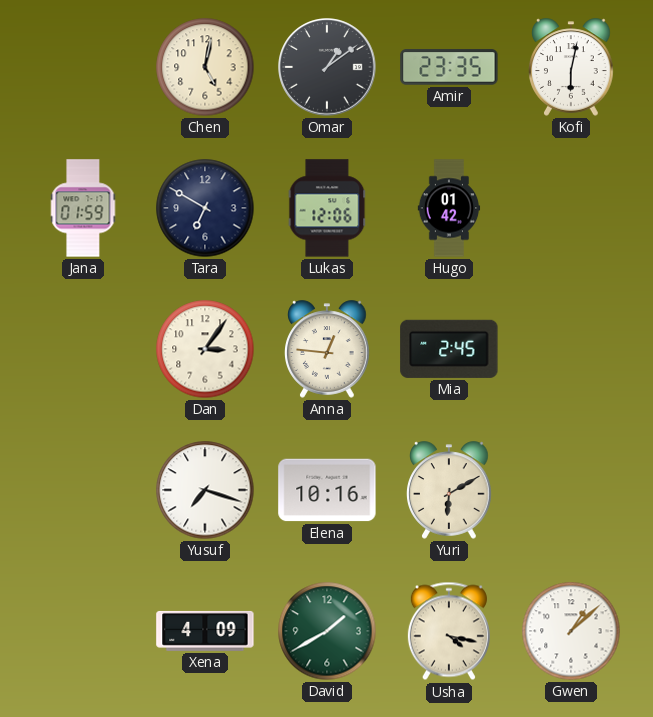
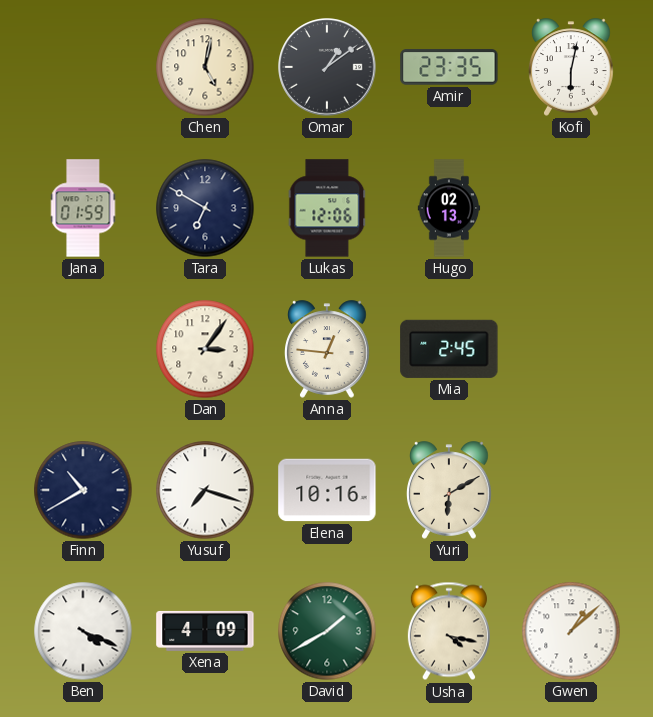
Hugo: 01:42 -> 02:13
Finn: none -> 10:40
Ben: none -> 4:19
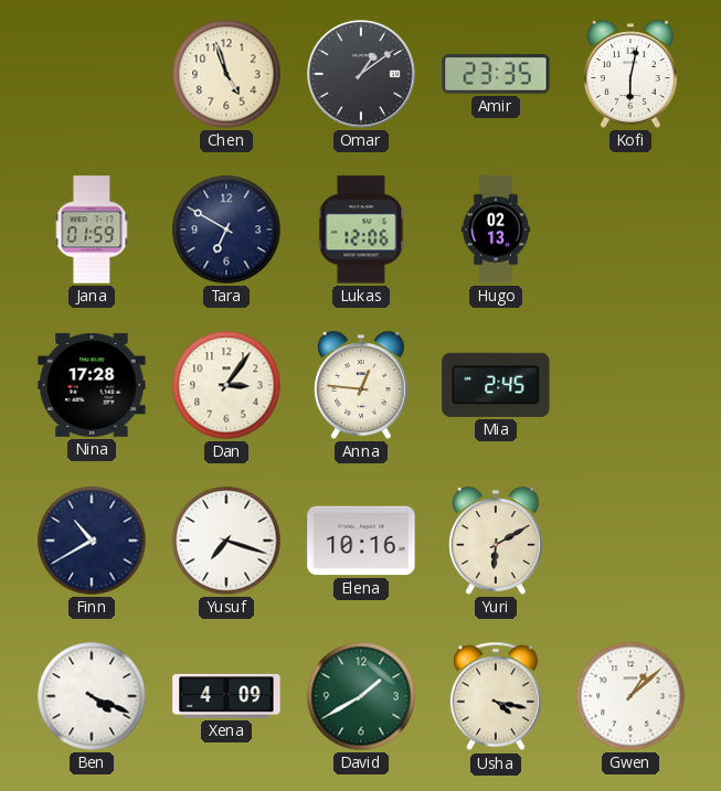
Chen: 5:02 -> 4:57
Nina: none -> 17:28
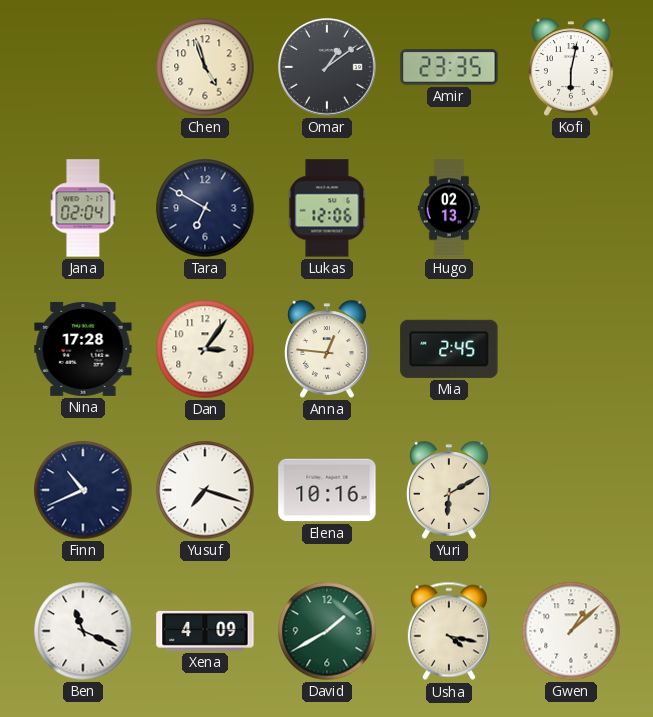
Jana: 01:59 -> 02:04
Finn: 10:40 -> 10:41
Ben: 4:19 -> 11:19
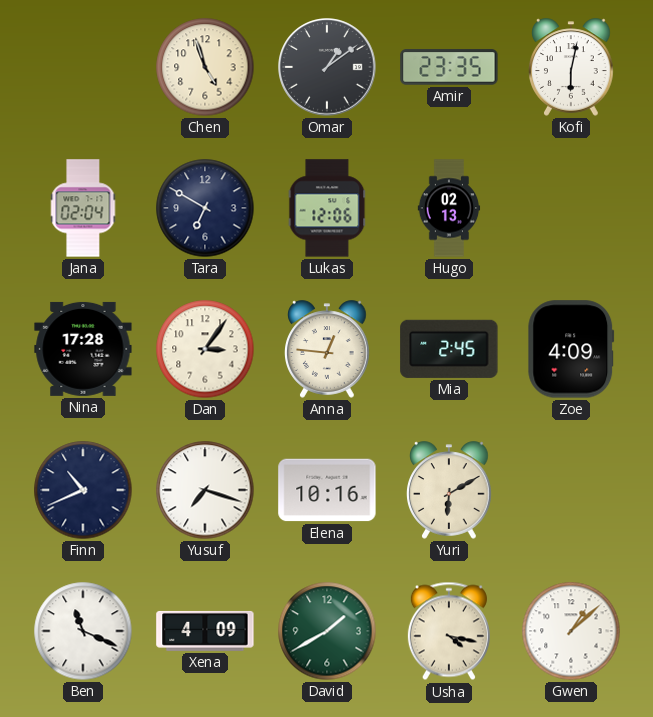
Zoe: none -> 4:09
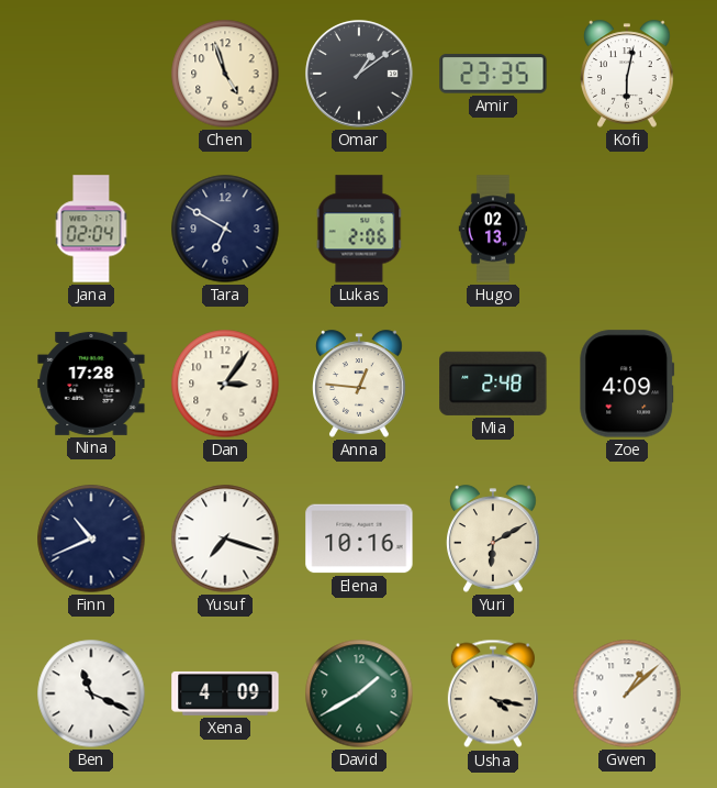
Lukas: 12:06 -> 2:06
Mia: 2:45 -> 2:48
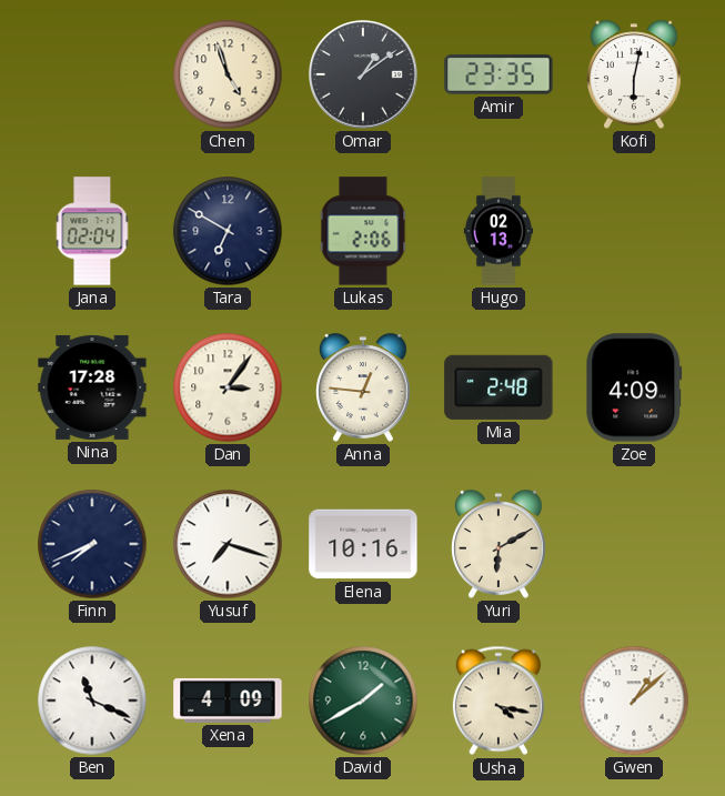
Finn: 10:41 -> 7:41
